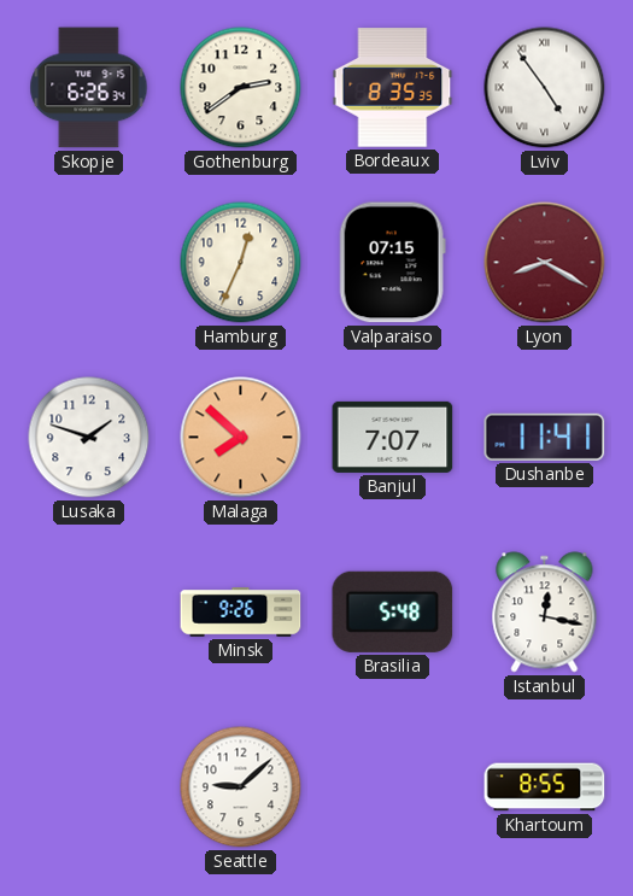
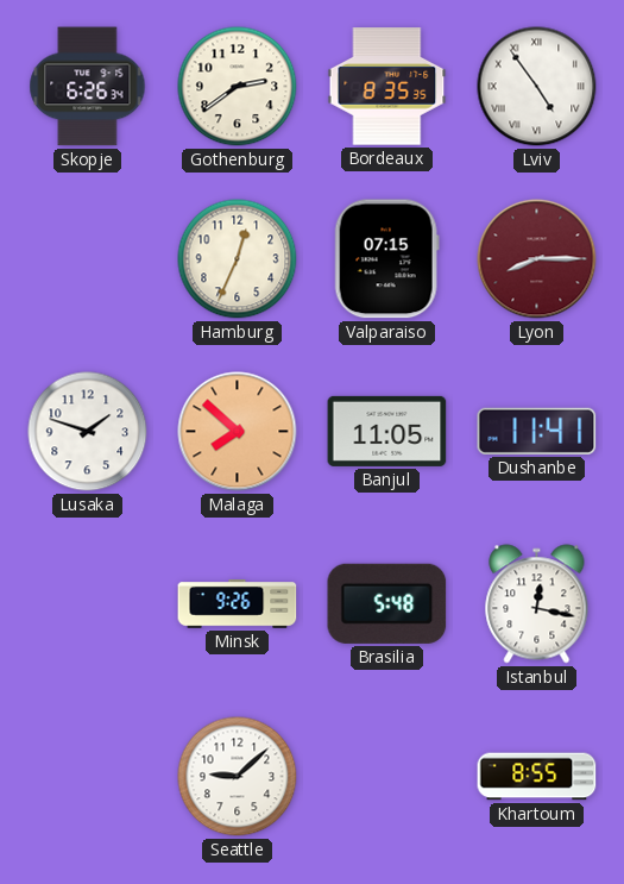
Lyon: 8:20 -> 8:15
Banjul: 7:07 -> 11:05
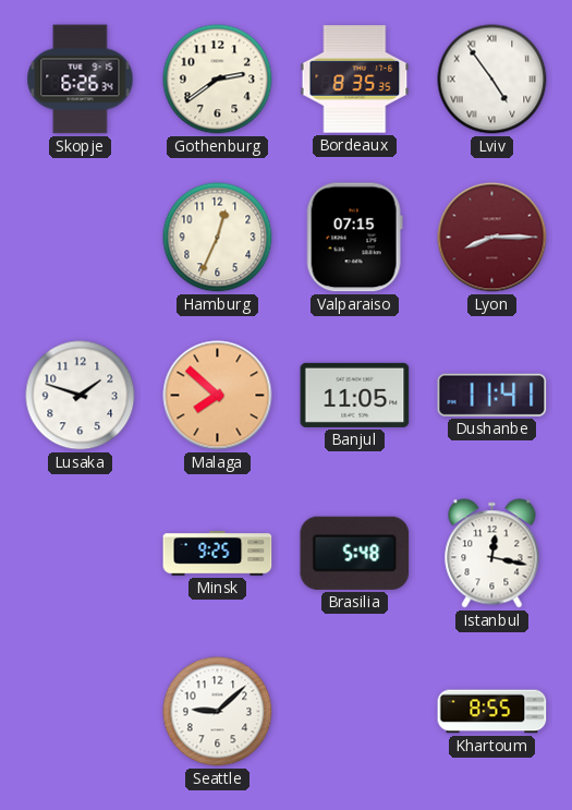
Minsk: 9:26 -> 9:25
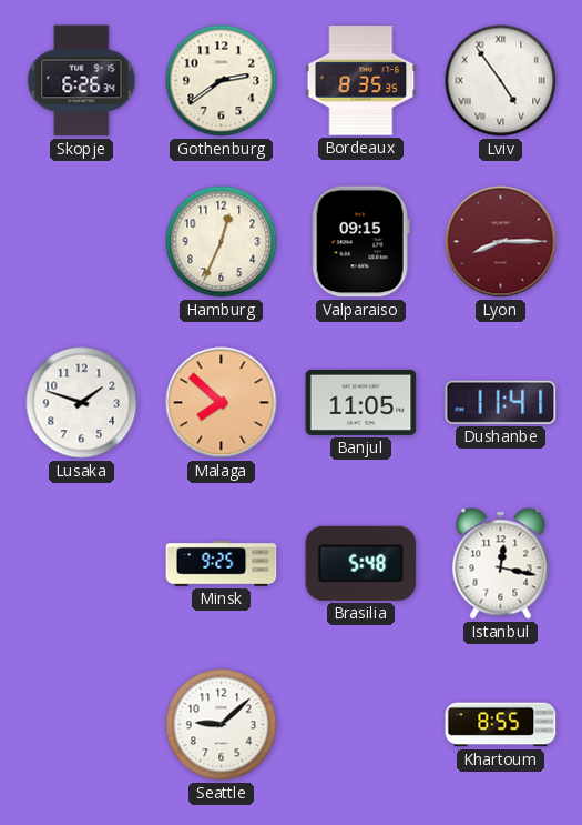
Valparaiso: 07:15 -> 09:15
